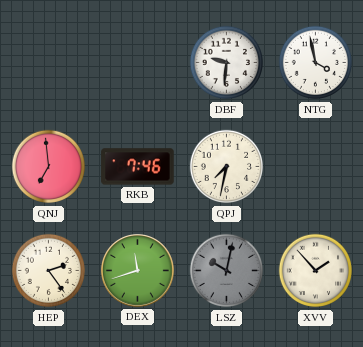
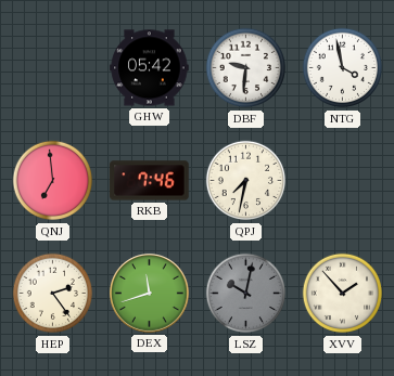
GHW: none -> 05:42
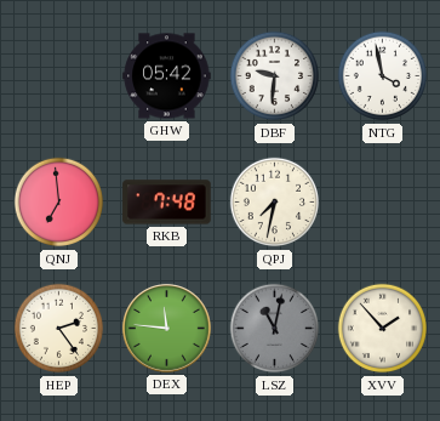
RKB: 7:46 -> 7:48
DEX: 11:42 -> 11:46
LSZ: 10:02 -> 11:02
